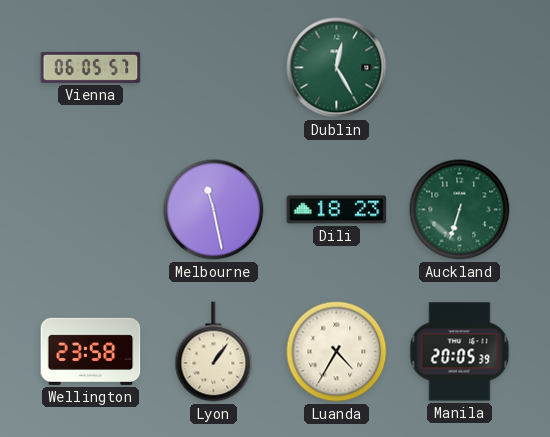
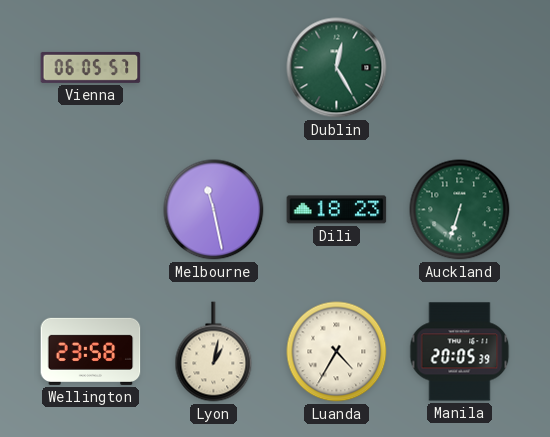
Lyon: 1:06 -> 1:02
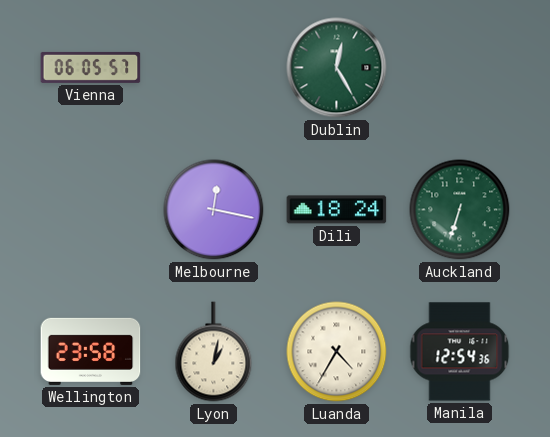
Melbourne: 11:28 -> 12:17
Dili: 18:23 -> 18:24
Manila: 20:05 -> 12:54
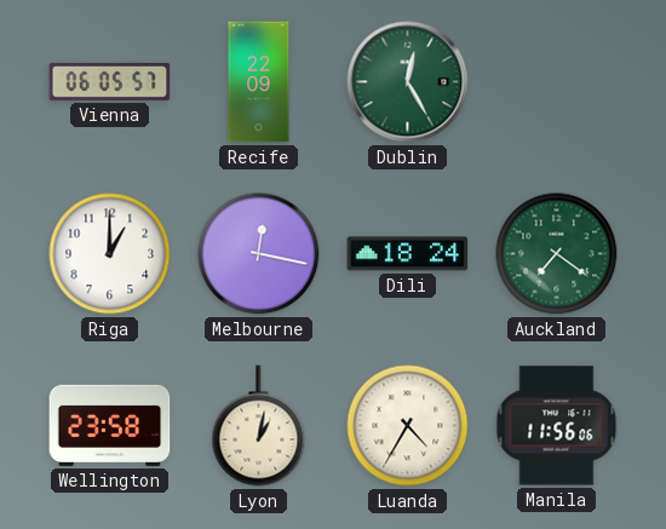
Recife: none -> 22:09
Riga: none -> 1:00
Auckland: 6:33 -> 7:21
Manila: 12:54 -> 11:56
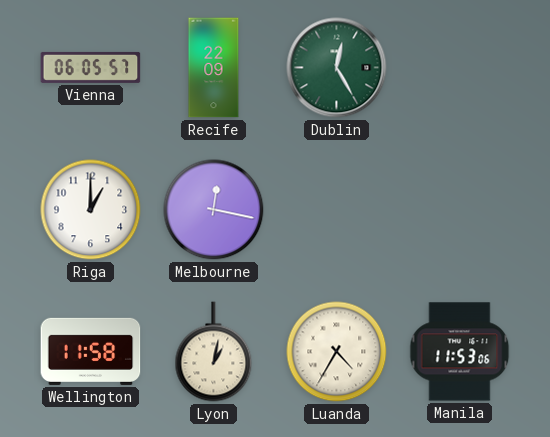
Dili: 18:24 -> none
Auckland: 7:21 -> none
Wellington: 23:58 -> 11:58
Manila: 11:56 -> 11:53
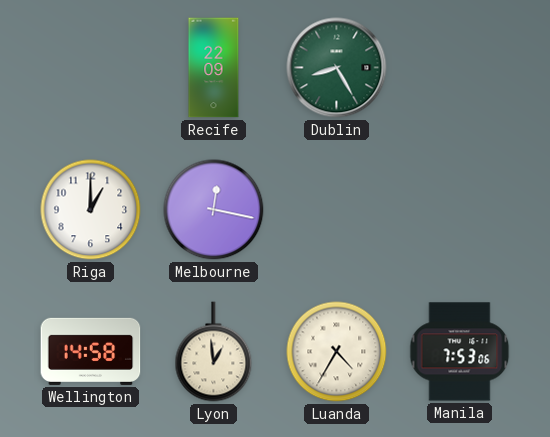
Vienna: 06:05 -> none
Dublin: 12:25 -> 8:25
Wellington: 11:58 -> 14:58
Lyon: 1:02 -> 12:59
Manila: 11:53 -> 7:53
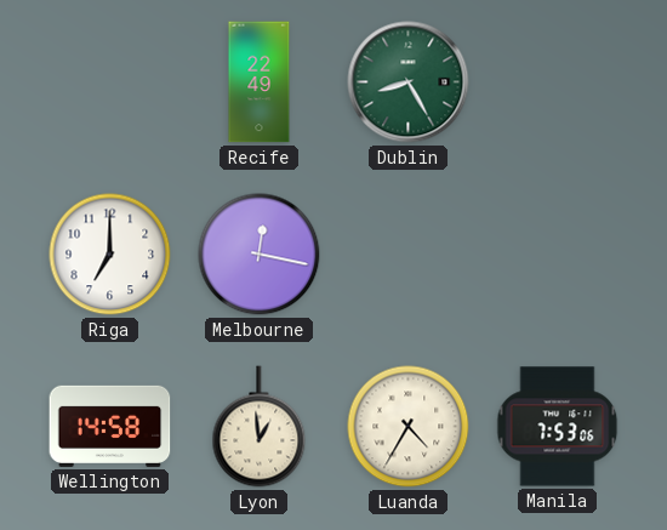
Recife: 22:09 -> 22:49
Riga: 1:00 -> 7:00
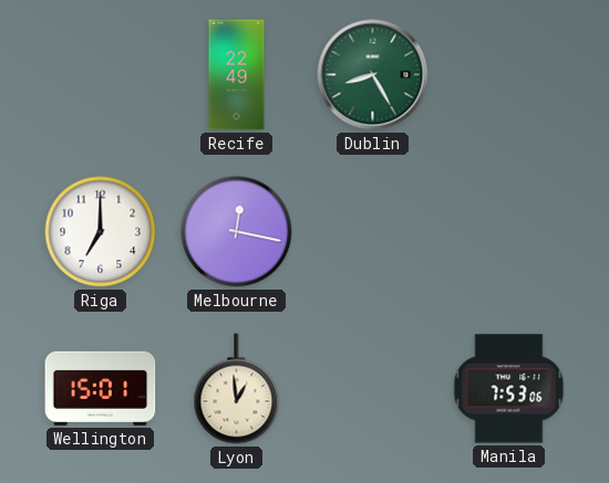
Wellington: 14:58 -> 15:01
Luanda: 4:35 -> none
